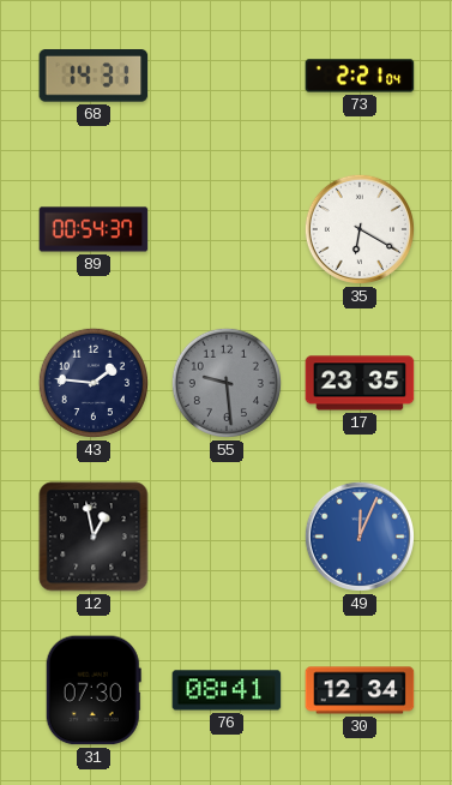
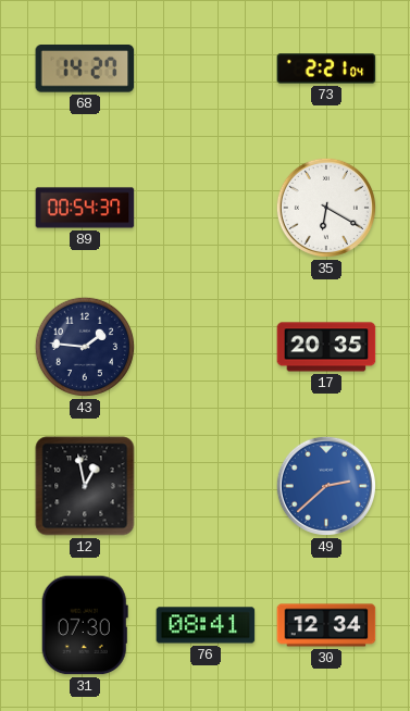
68: 14:31 -> 14:27
55: 9:29 -> none
17: 23:35 -> 20:35
49: 12:04 -> 2:38
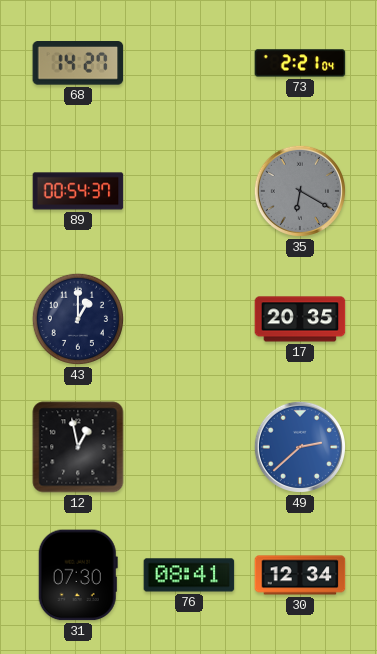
35 dial: white -> grey
43: 1:46 -> 1:00
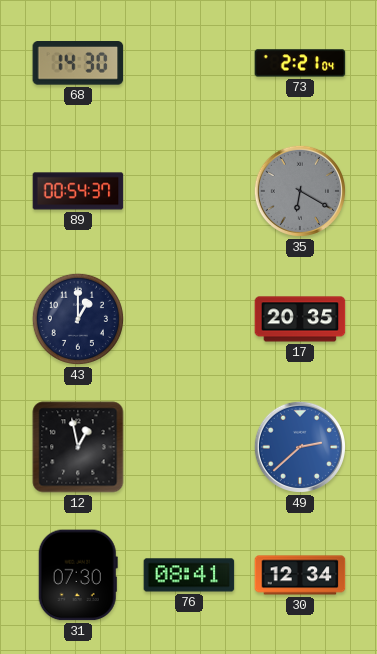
68: 14:27 -> 14:30
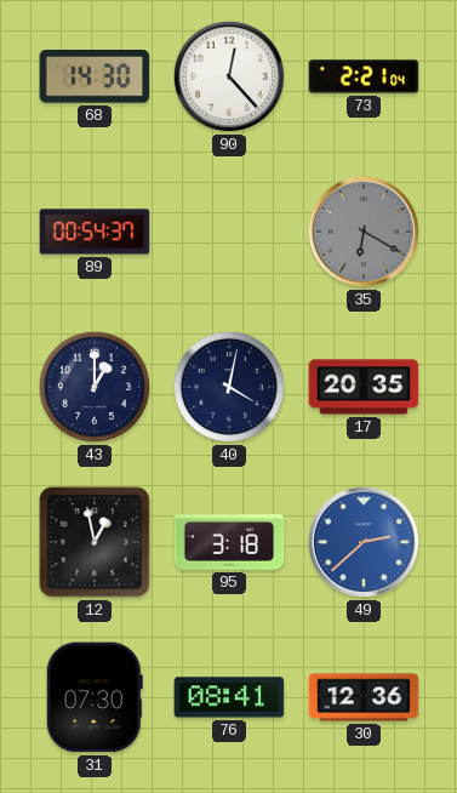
90: none -> 12:23
40: none -> 4:02
95: none -> 3:18
30: 12:34 -> 12:36
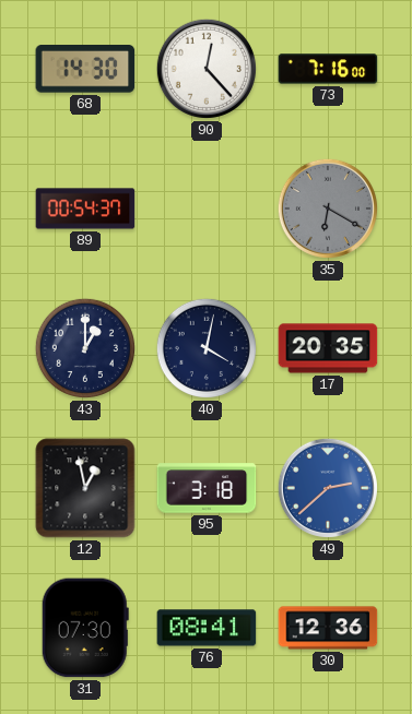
73: 2:21 -> 7:16
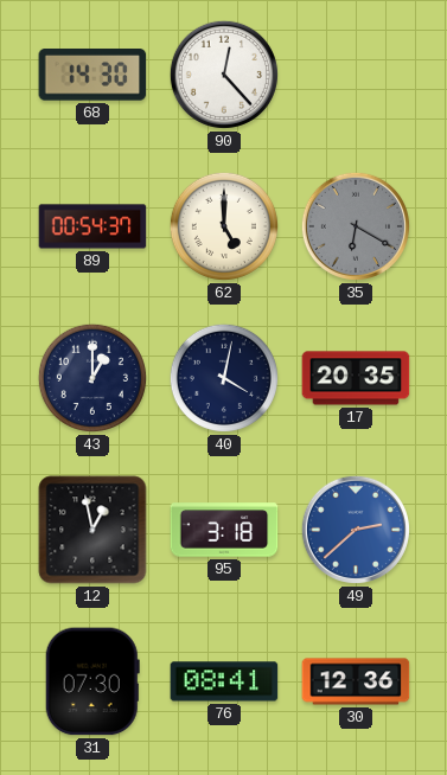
73: 7:16 -> none
62: none -> 5:00
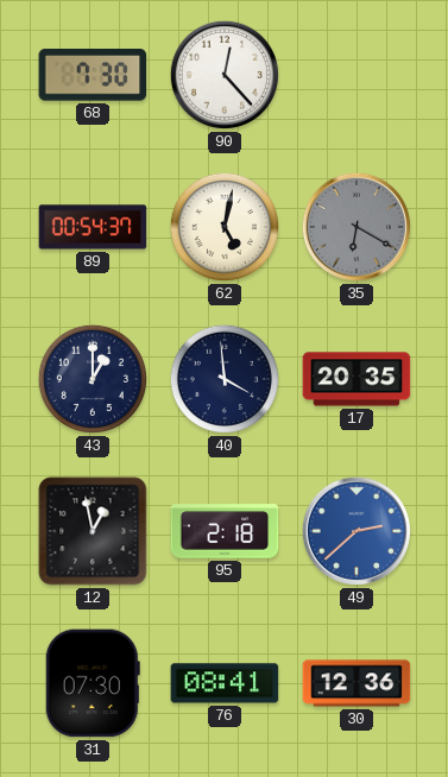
68: 14:30 -> 7:30
62: 5:00 -> 5:02
40: 4:02 -> 3:59
95: 3:18 -> 2:18
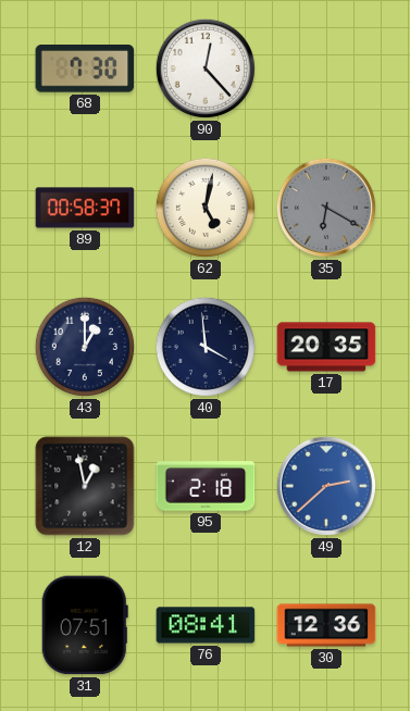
89: 00:54 -> 00:58
31: 07:30 -> 07:51
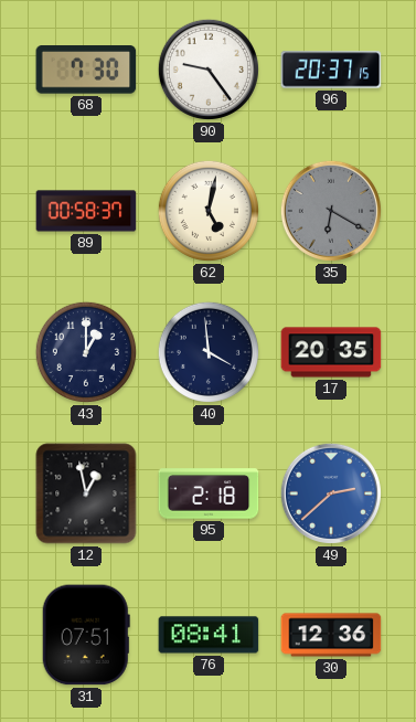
90: 12:23 -> 9:24
96: none -> 20:37
